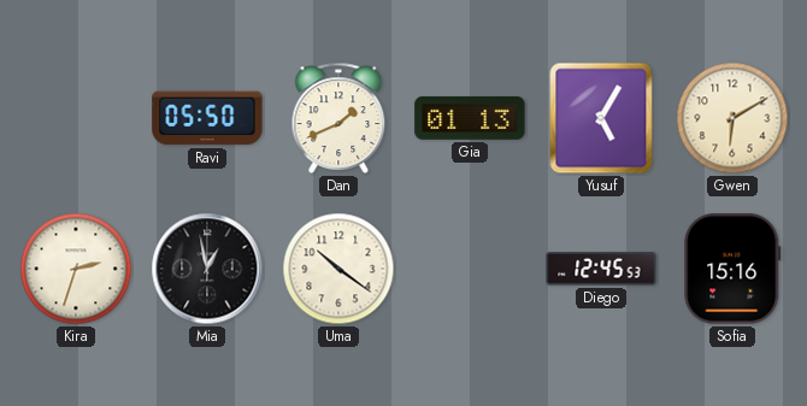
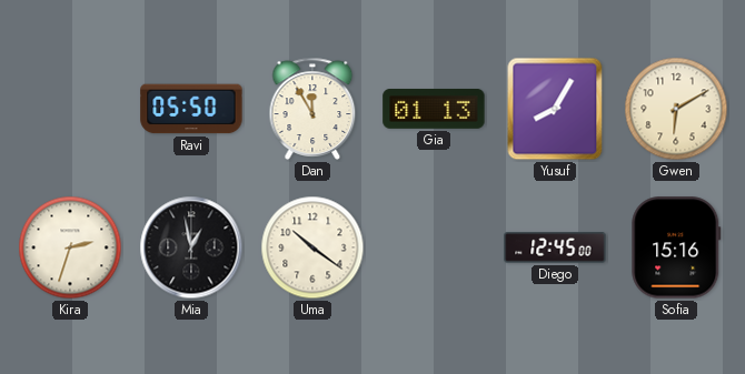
Dan: 1:41 -> 11:55
Yusuf: 5:05 -> 8:05
Diego: 12:45:53 -> 12:45:00
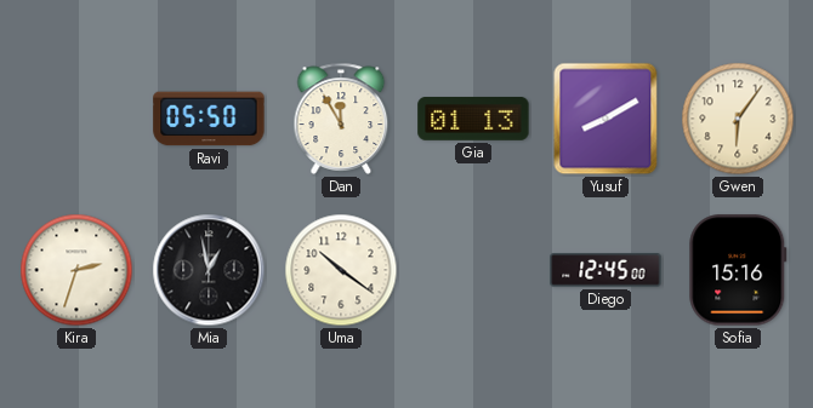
Yusuf: 8:05 -> 8:10
Gwen: 6:10 -> 6:06
